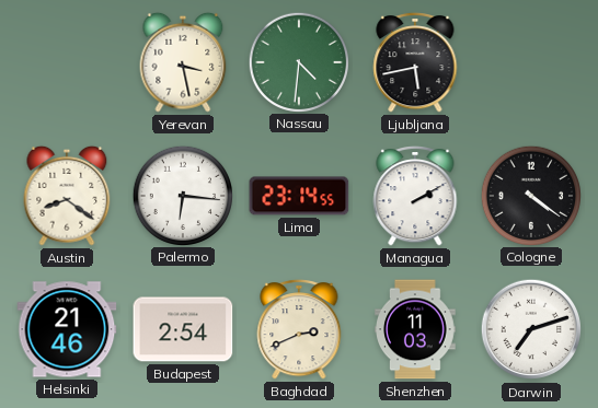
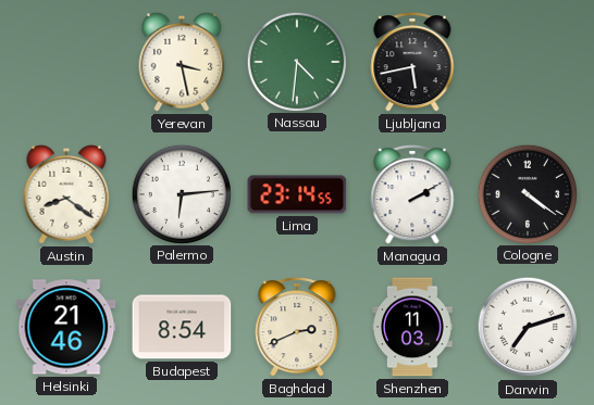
Palermo: 6:16 -> 6:14
Budapest: 2:54 -> 8:54
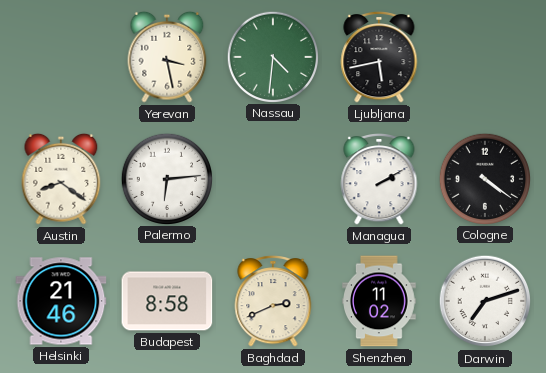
Lima: 23:14 -> none
Budapest: 8:54 -> 8:58
Shenzhen: 11:03 -> 11:02
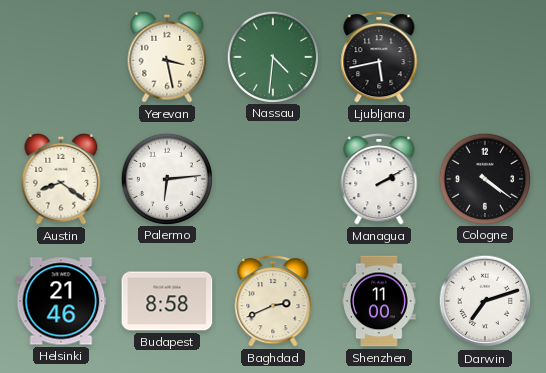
Shenzhen: 11:02 -> 11:00
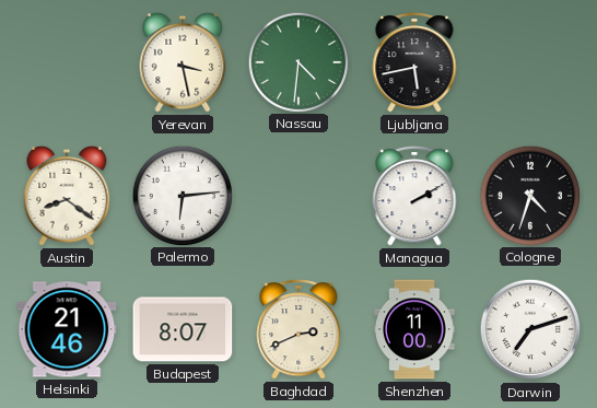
Cologne: 4:21 -> 4:33
Budapest: 8:58 -> 8:07
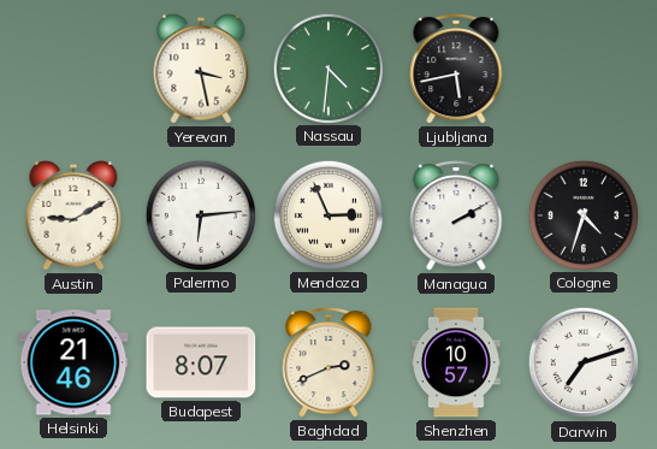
Austin: 8:21 -> 9:10
Mendoza: none -> 2:56
Shenzhen: 11:00 -> 10:57
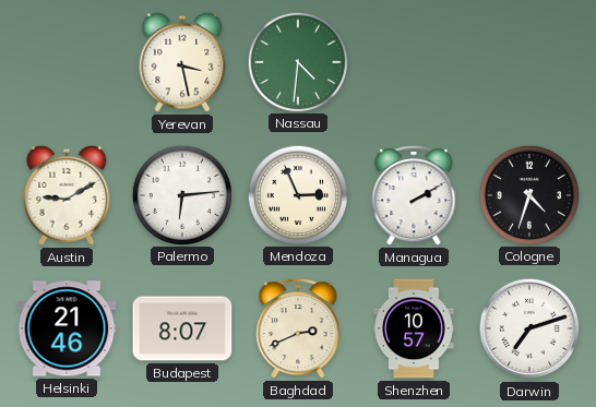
Ljubljana: 5:43 -> none
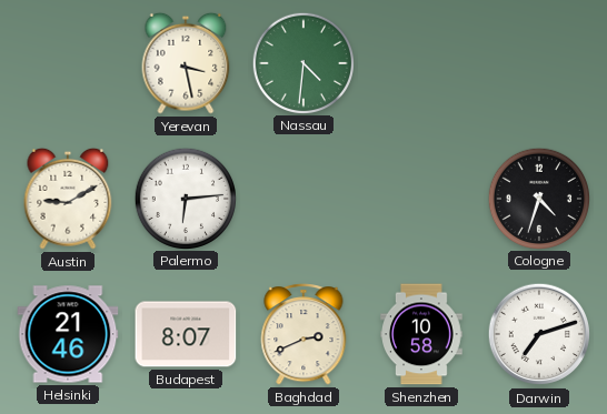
Mendoza: 2:56 -> none
Managua: 2:10 -> none
Shenzhen: 10:57 -> 10:58
